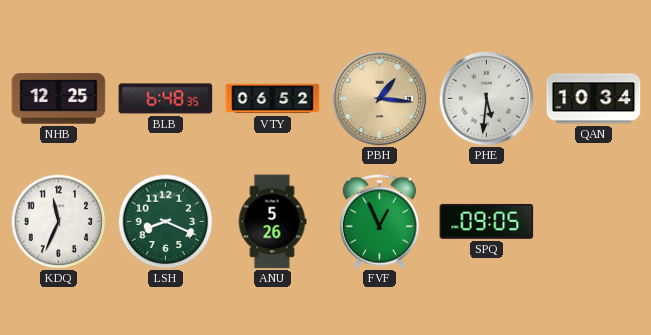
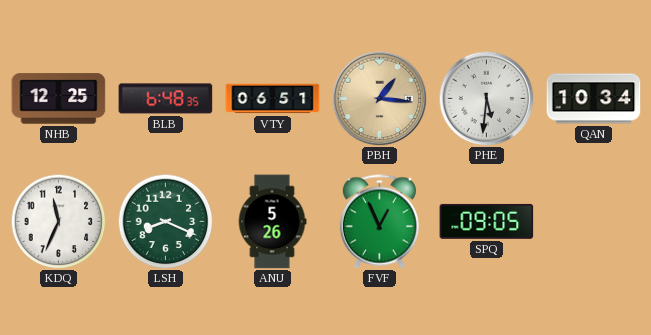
VTY: 06:52 -> 06:51
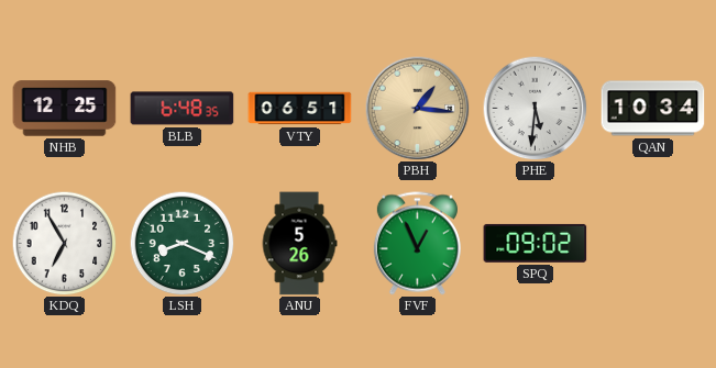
KDQ: 11:34 -> 6:55
SPQ: 09:05 -> 09:02
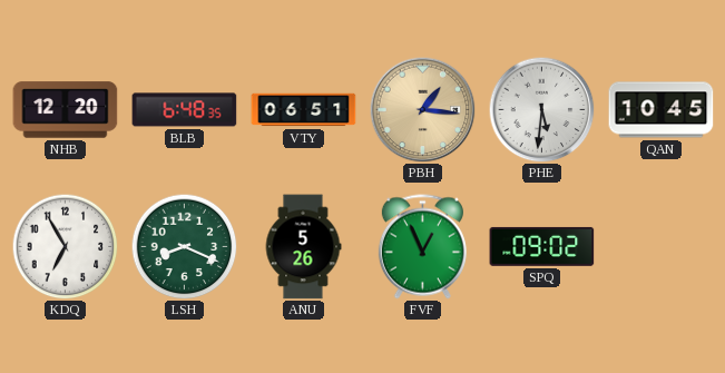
NHB: 12:25 -> 12:20
QAN: 10:34 -> 10:45
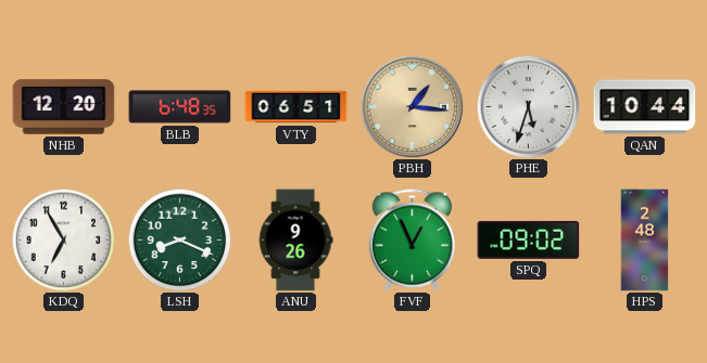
PHE: 5:31 -> 5:33
QAN: 10:45 -> 10:44
ANU: 5:26 -> 9:26
HPS: none -> 2:48
